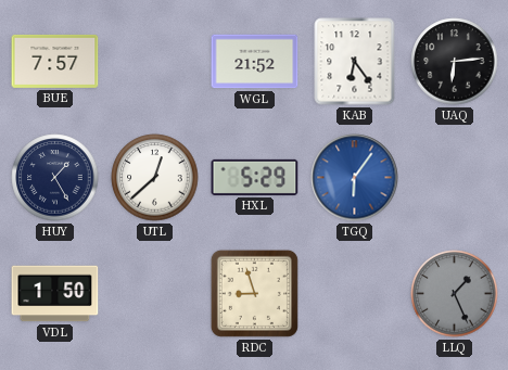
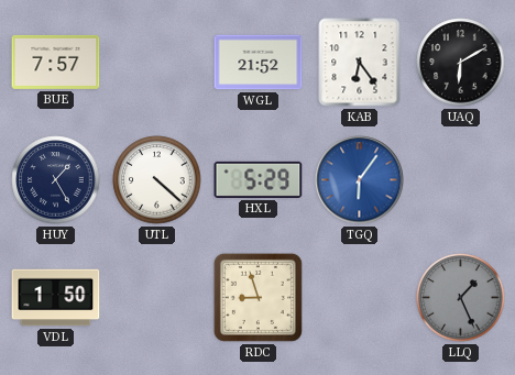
UAQ: 6:14 -> 6:10
UTL: 12:38 -> 4:22
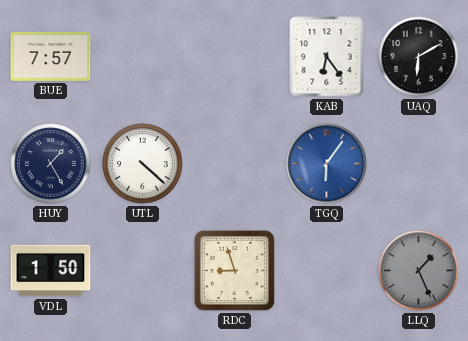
WGL: 21:52 -> none
HXL: 5:29 -> none
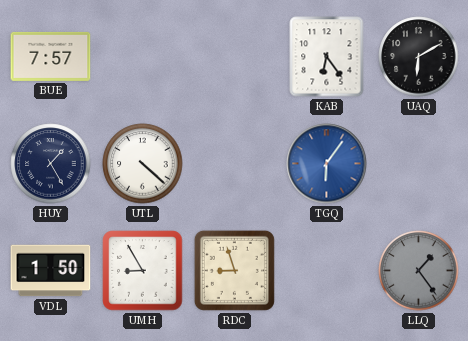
UMH: none -> 8:55
LLQ: 1:26 -> 1:24
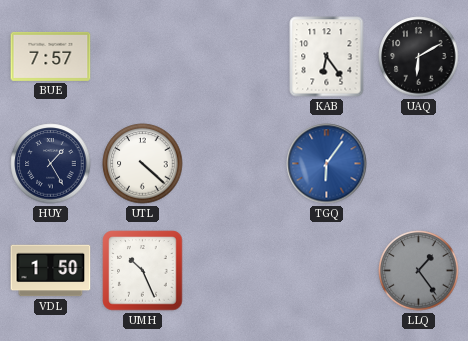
UMH: 8:55 -> 10:26
RDC: 8:57 -> none
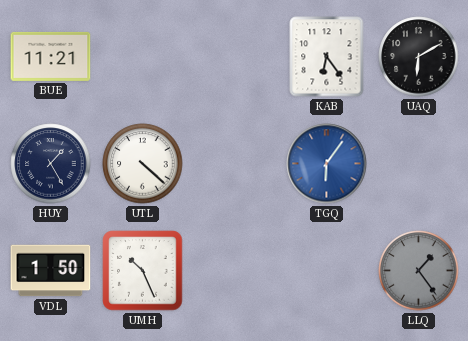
BUE: 7:57 -> 11:21
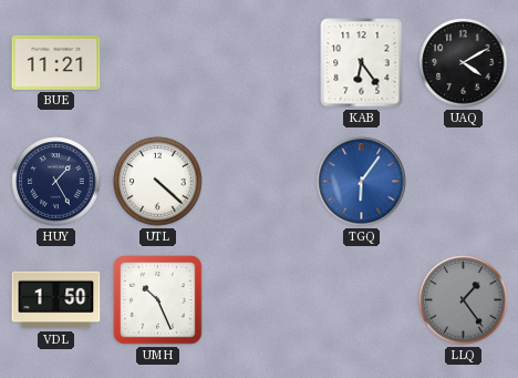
UAQ: 6:10 -> 4:10
